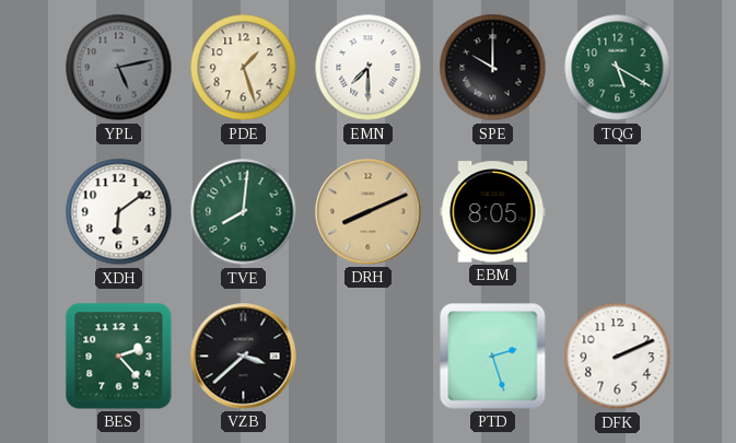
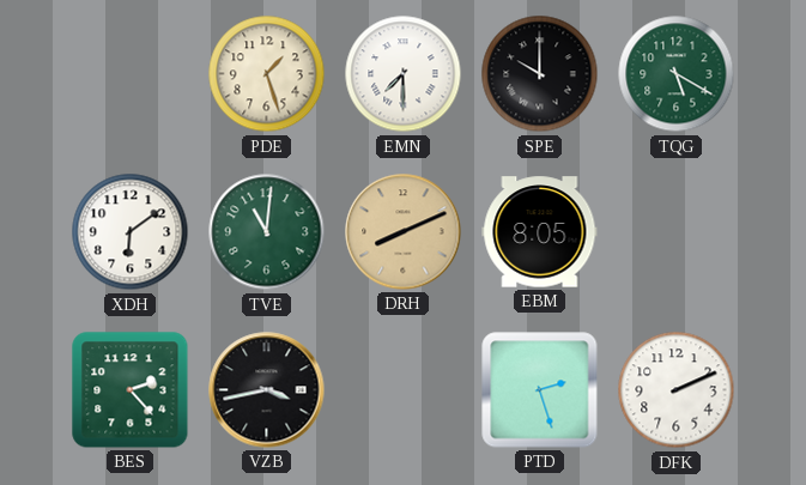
YPL: 5:13 -> none
TVE: 8:01 -> 11:01
VZB: 3:38 -> 3:43
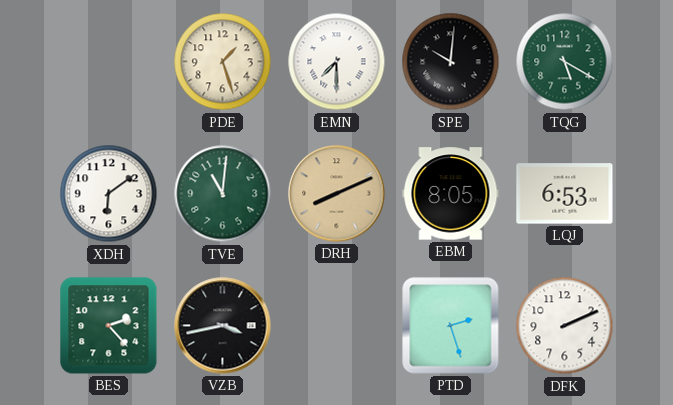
SPE: 10:00 -> 10:01
LQJ: none -> 6:53
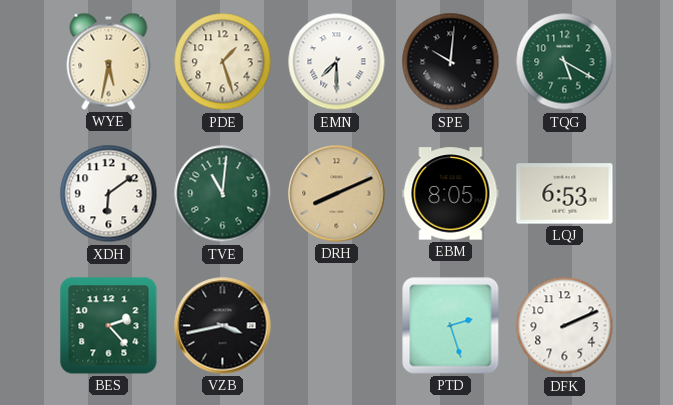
WYE: none -> 5:32
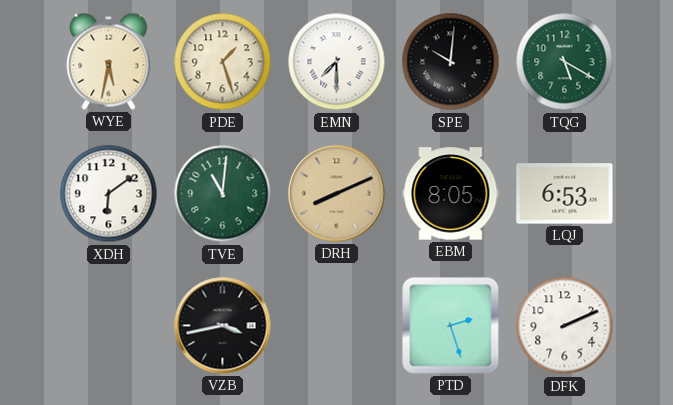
BES: 2:23 -> none
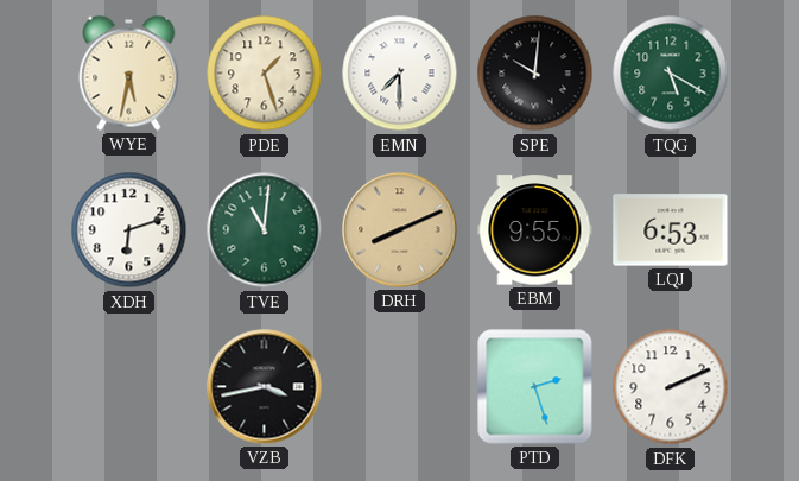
XDH: 6:09 -> 6:12
EBM: 8:05 -> 9:55
